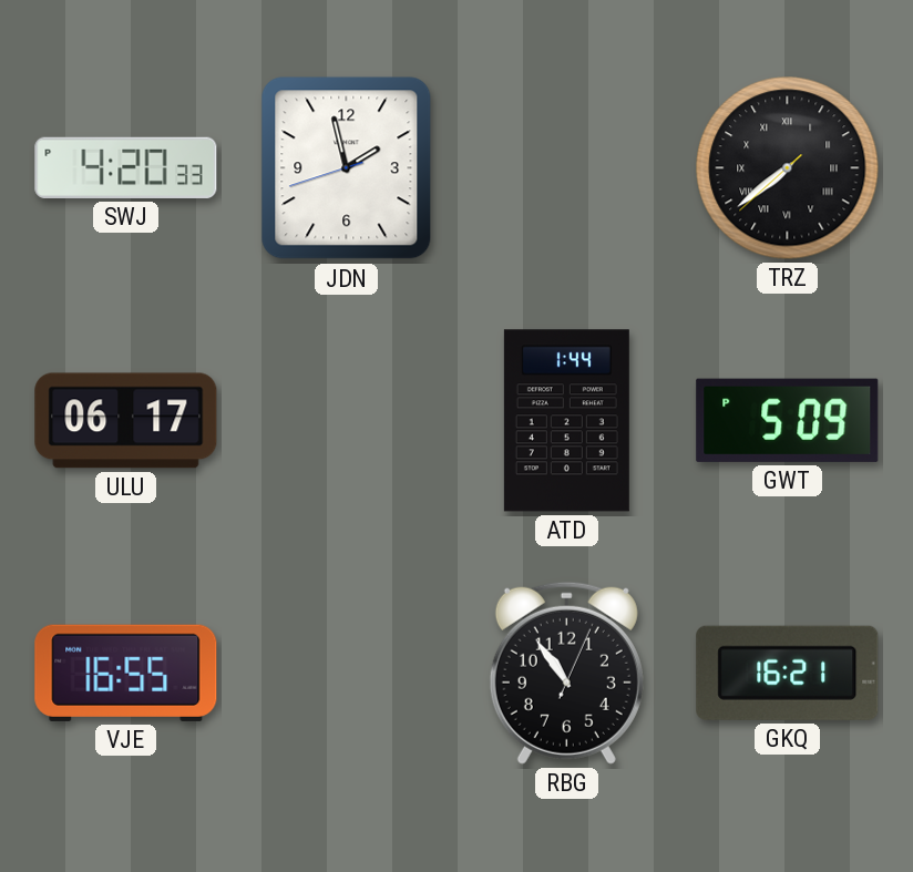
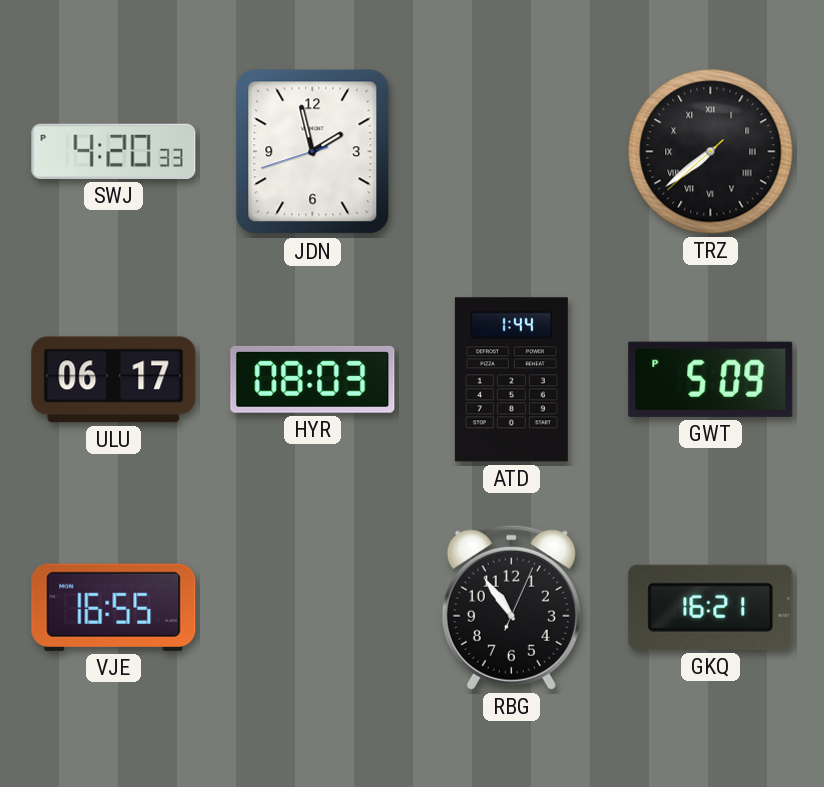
HYR: none -> 08:03
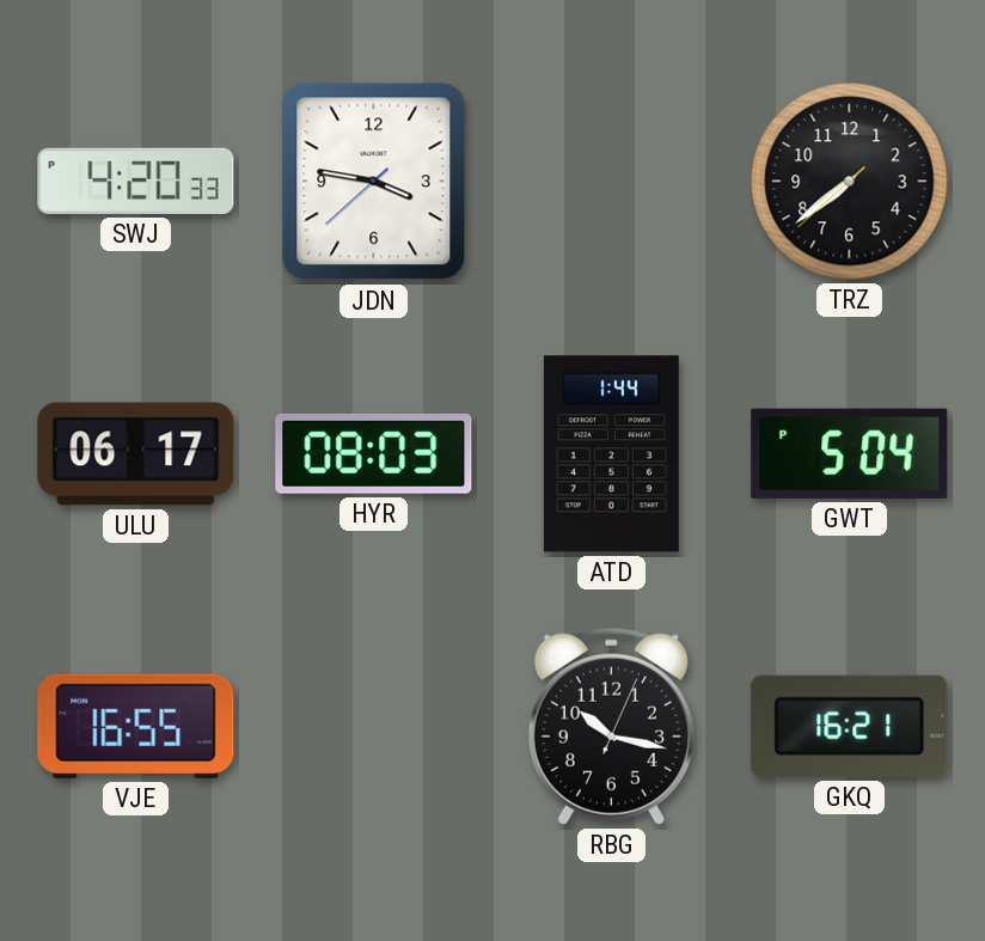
JDN: 1:57 -> 3:46
TRZ numerals: Roman -> Arabic
GWT: 5:09 -> 5:04
RBG: 10:54 -> 10:17
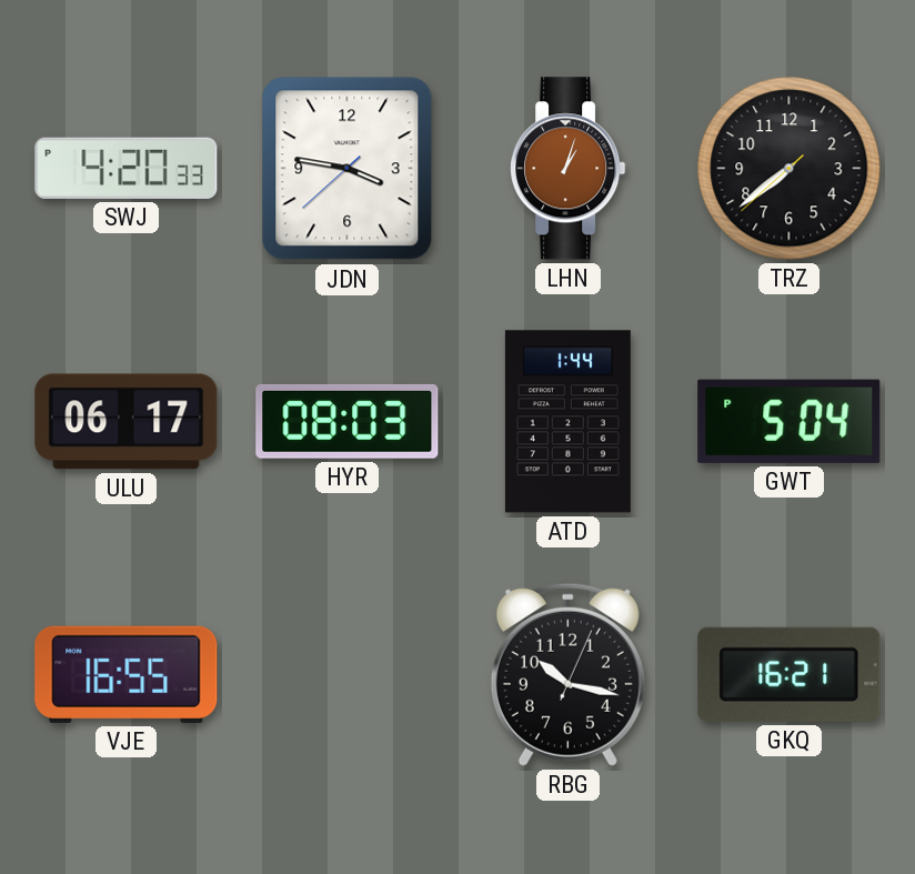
LHN: none -> 1:03
